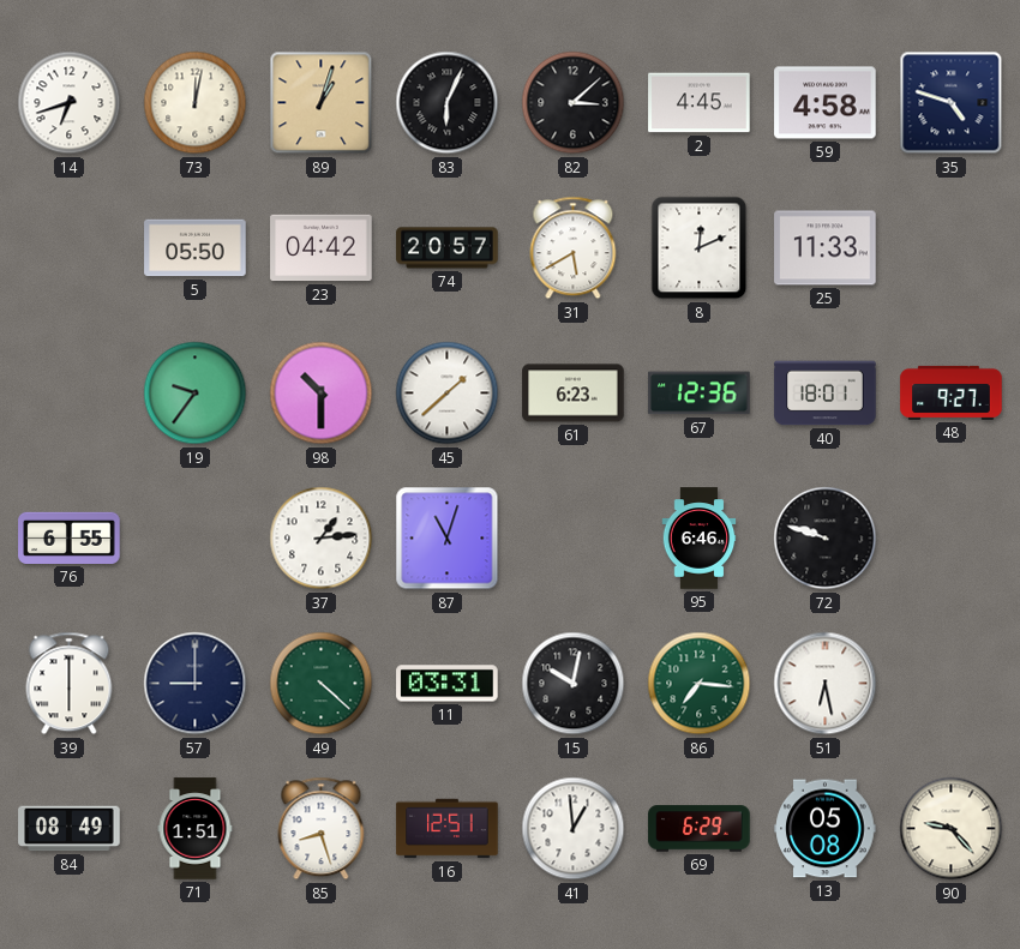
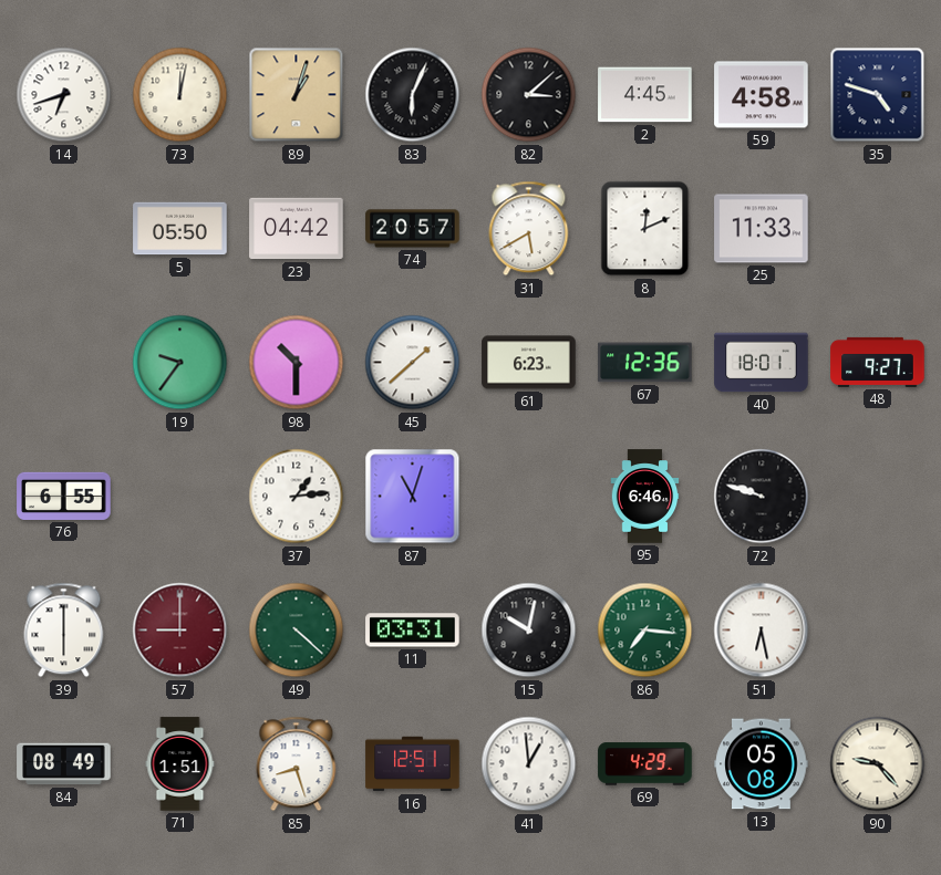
57 dial: navy -> burgundy
69: 6:29 -> 4:29
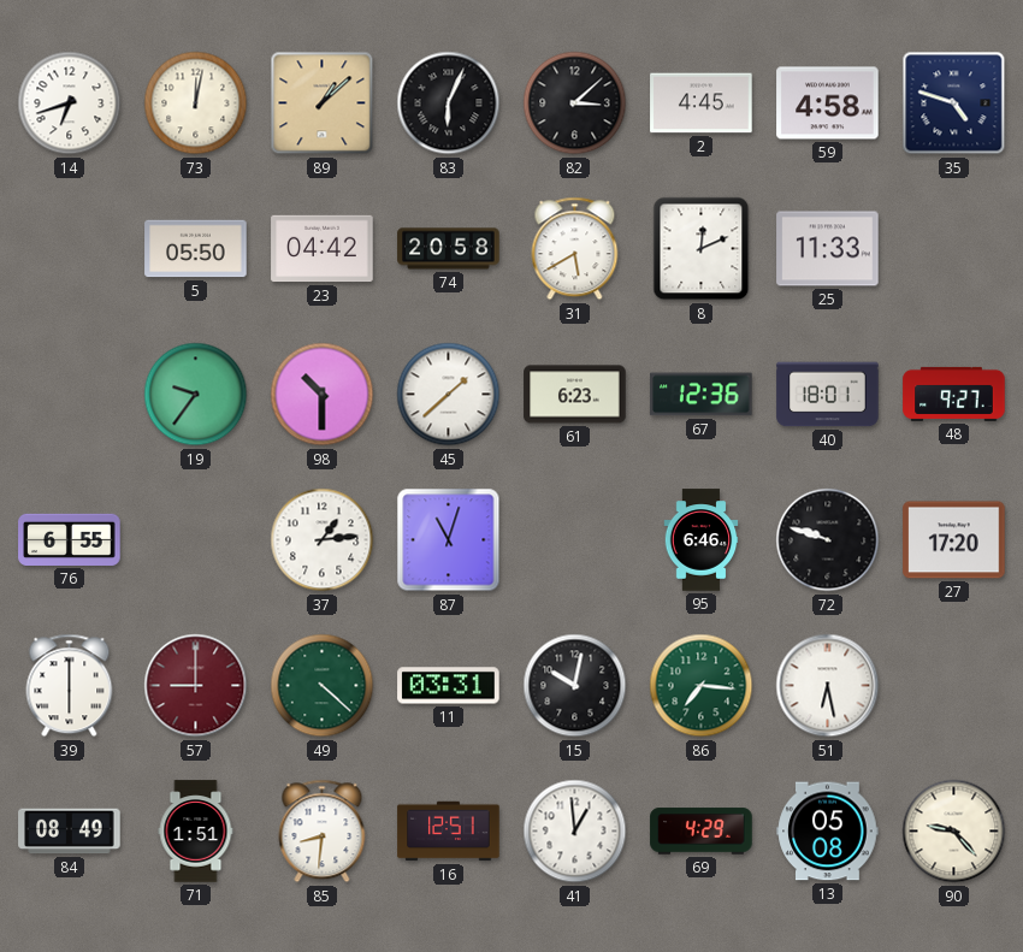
89: 1:03 -> 1:08
74: 20:57 -> 20:58
27: none -> 17:20
85: 8:27 -> 8:31
